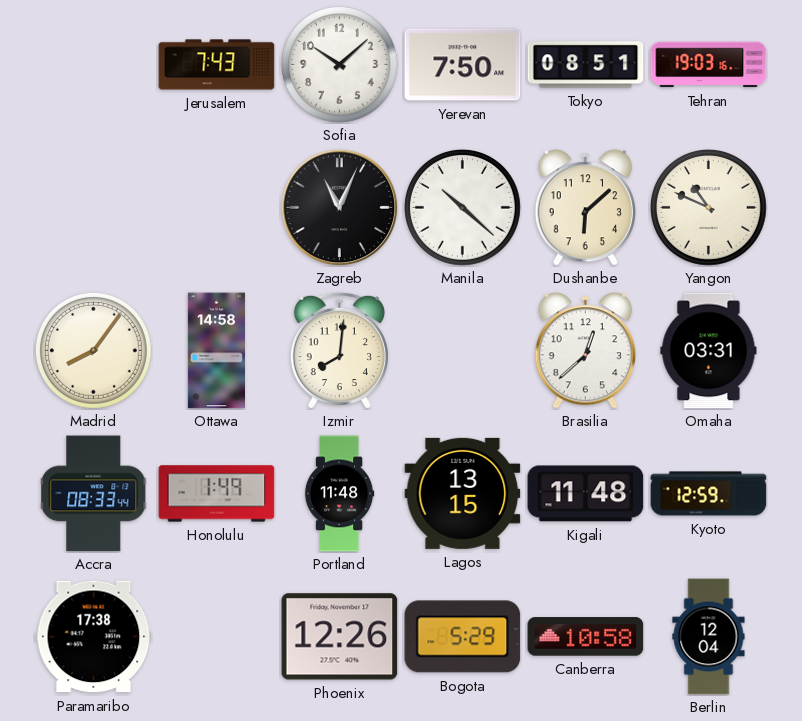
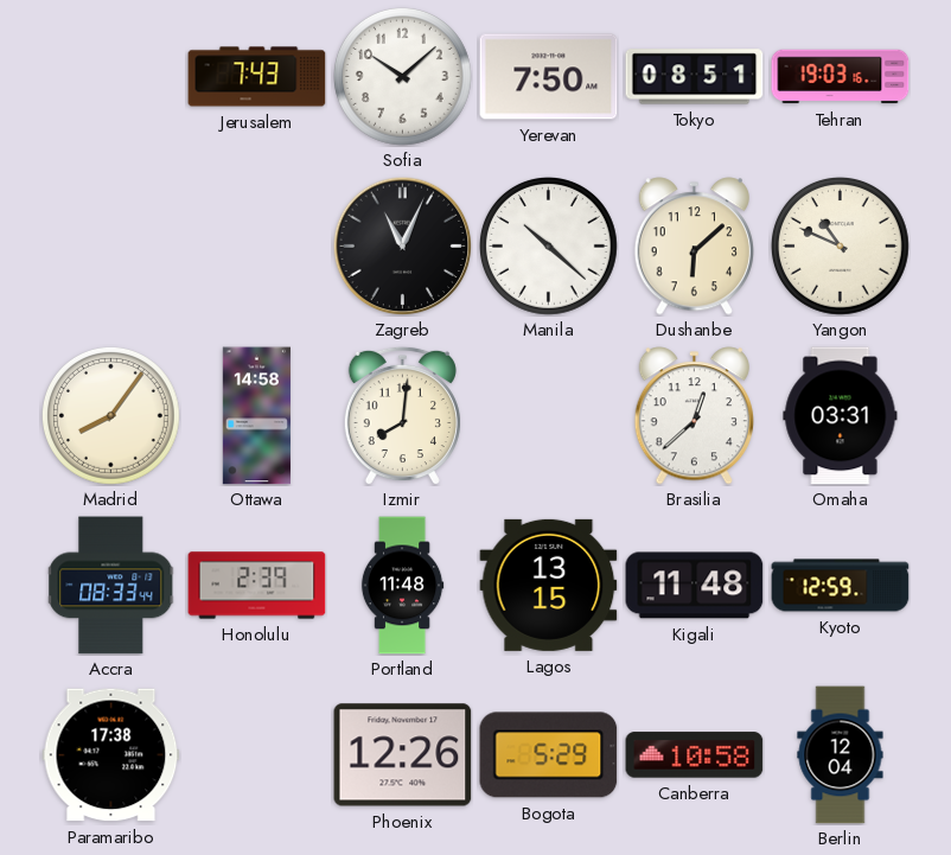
Honolulu: 1:49 -> 2:39
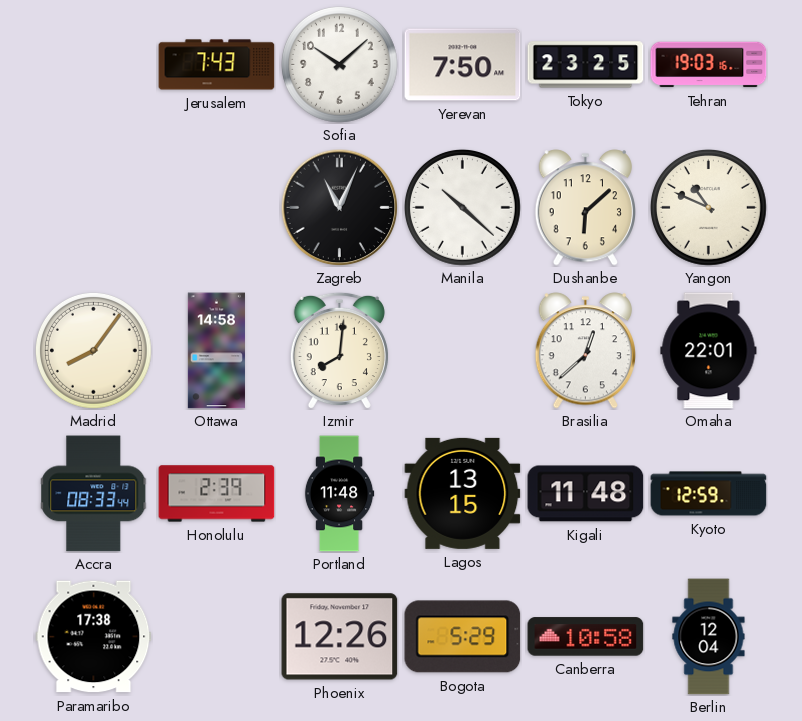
Tokyo: 08:51 -> 23:25
Omaha: 03:31 -> 22:01
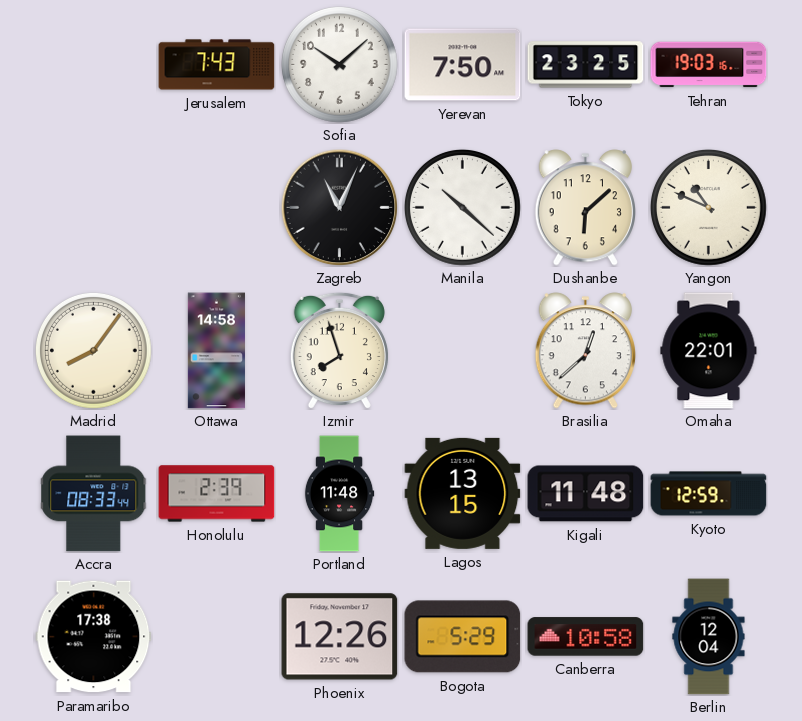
Izmir: 8:01 -> 7:57
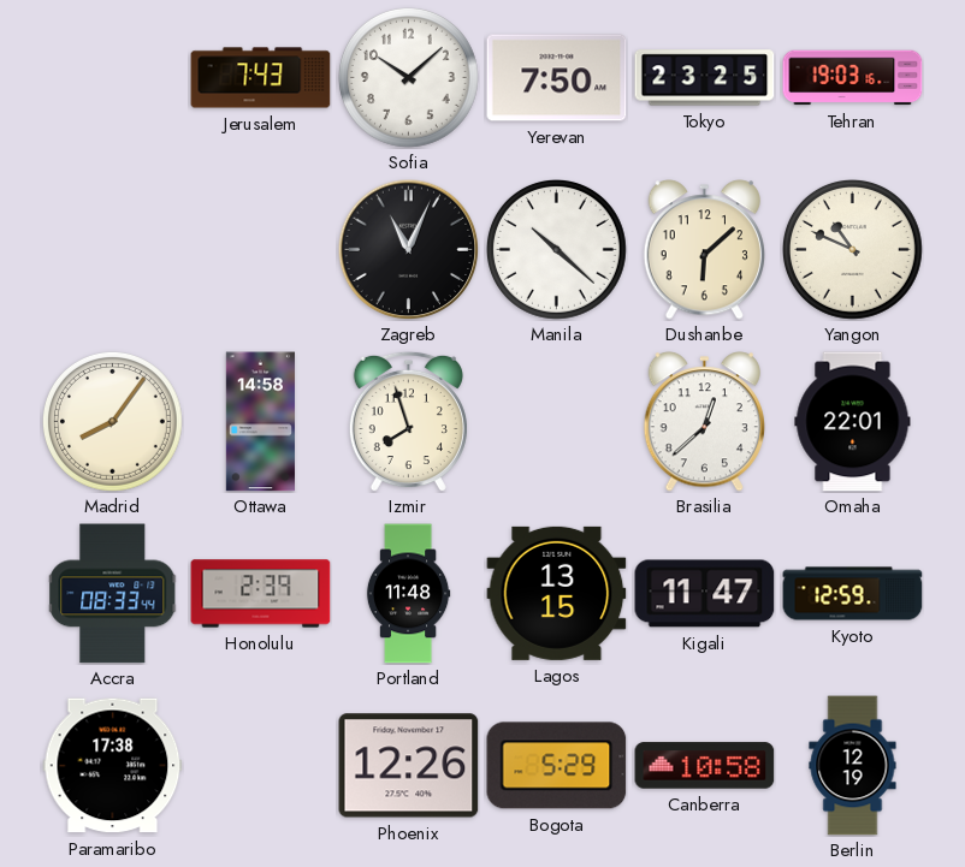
Kigali: 11:48 -> 11:47
Berlin: 12:04 -> 12:19
